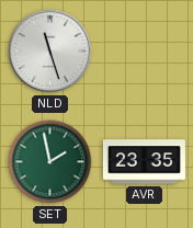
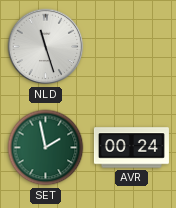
AVR: 23:35 -> 00:24
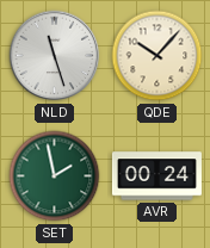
QDE: none -> 10:07
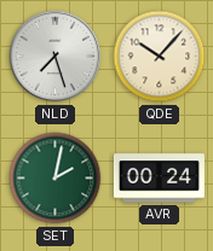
NLD: 11:27 -> 7:27
SET: 1:58 -> 2:02
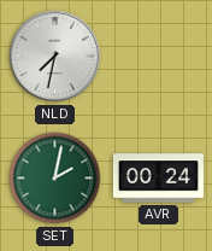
NLD: 7:27 -> 7:32
QDE: 10:07 -> none
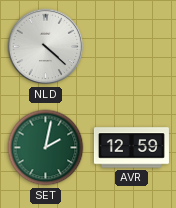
NLD: 7:32 -> 4:22
AVR: 00:24 -> 12:59
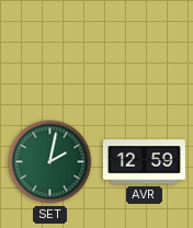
NLD: 4:22 -> none
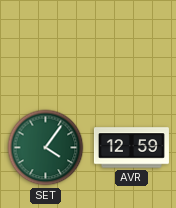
SET: 2:02 -> 4:06
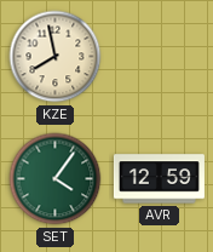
KZE: none -> 7:58
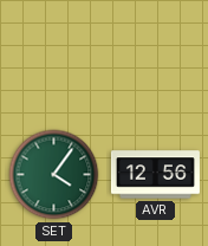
KZE: 7:58 -> none
AVR: 12:59 -> 12:56
